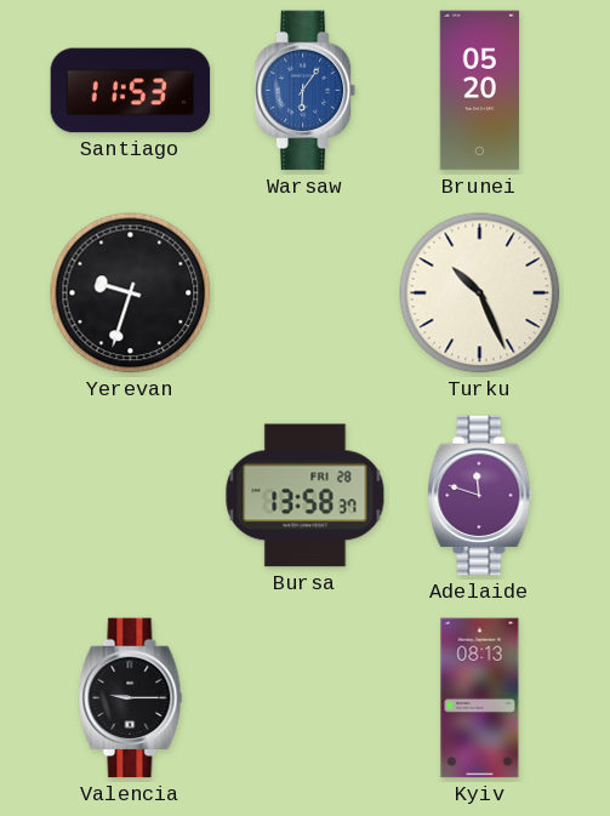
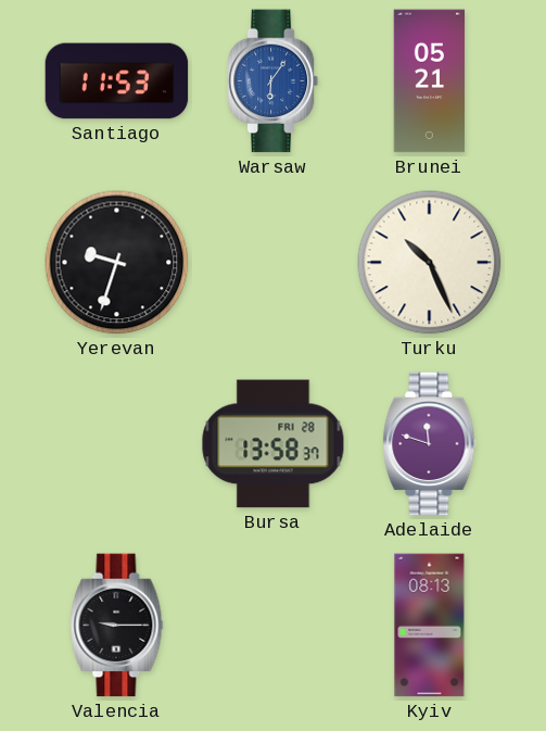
Brunei: 05:20 -> 05:21
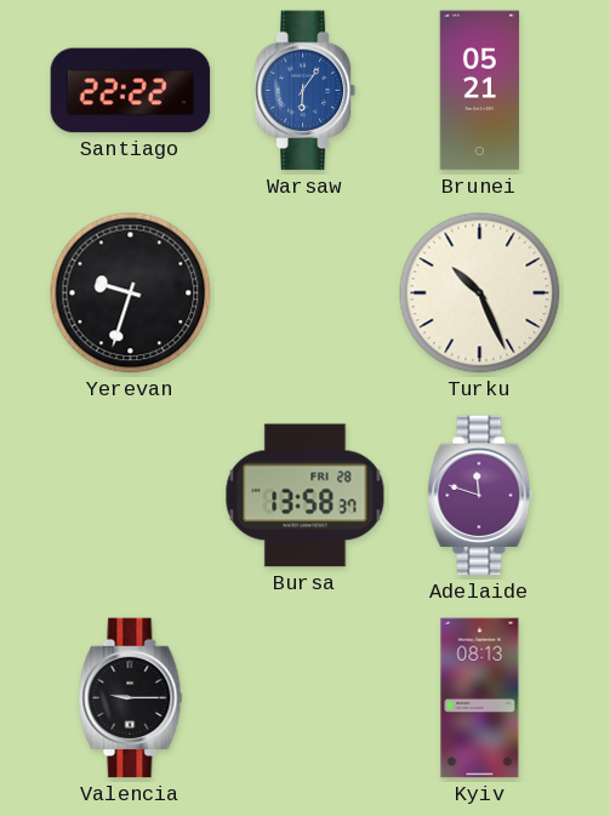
Santiago: 11:53 -> 22:22
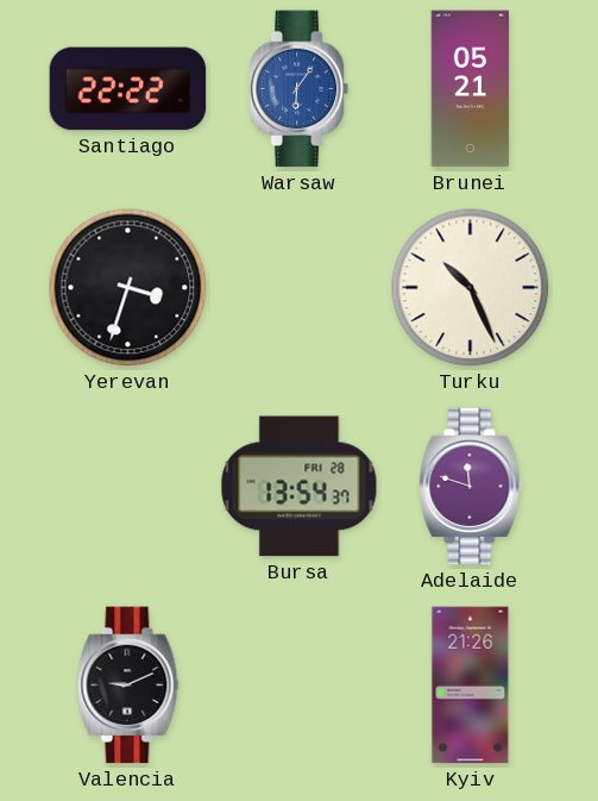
Yerevan: 9:33 -> 3:33
Bursa: 13:58 -> 13:54
Valencia: 9:15 -> 9:11
Kyiv: 08:13 -> 21:26
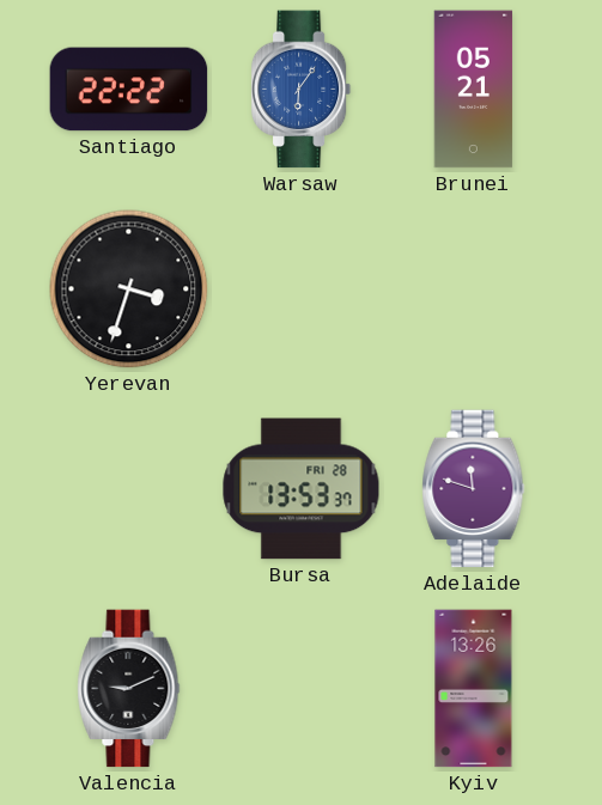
Turku: 10:26 -> none
Bursa: 13:54 -> 13:53
Kyiv: 21:26 -> 13:26
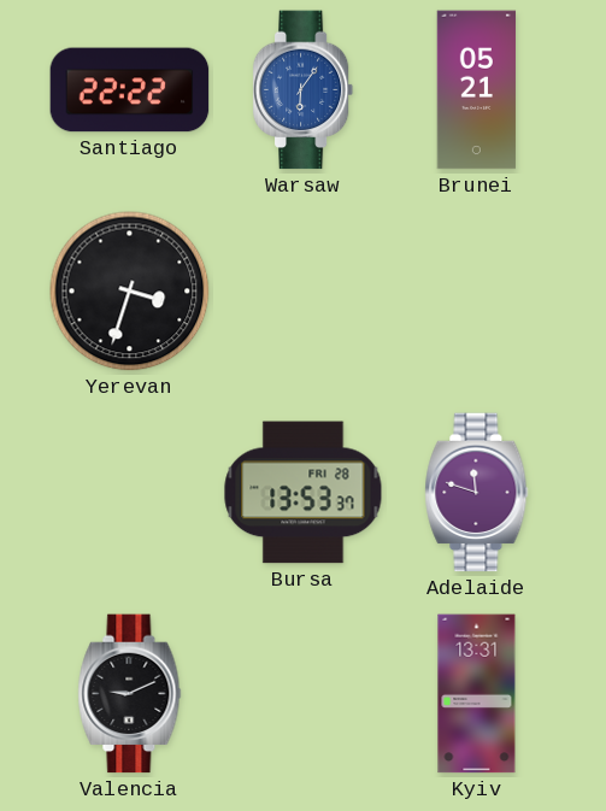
Kyiv: 13:26 -> 13:31
